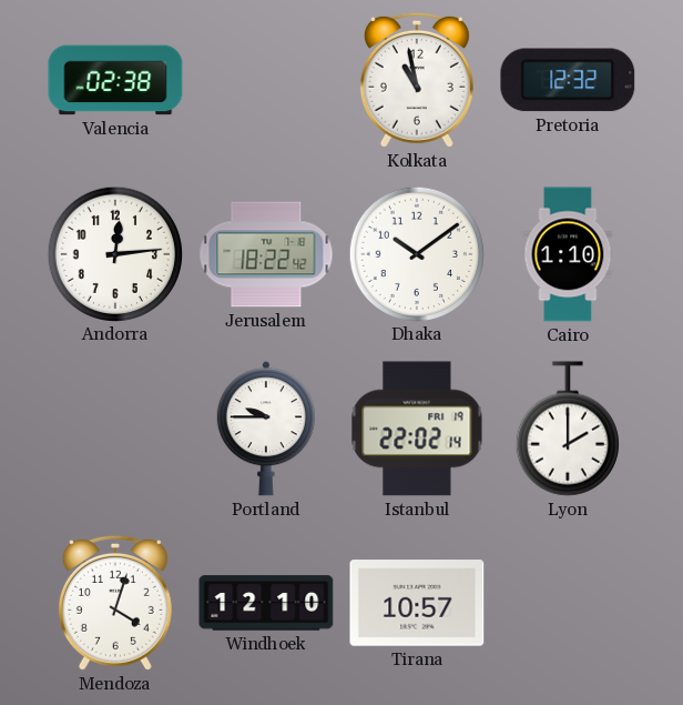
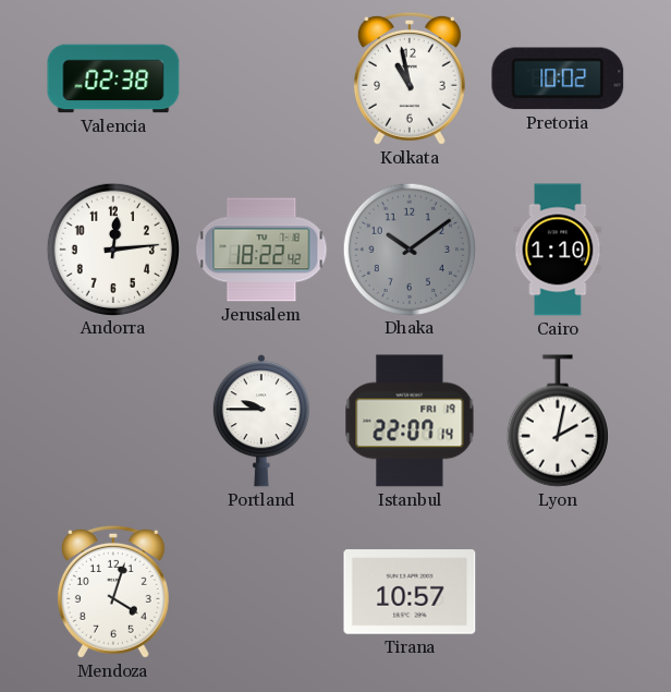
Pretoria: 12:32 -> 10:02
Dhaka dial: white -> grey
Istanbul: 22:02 -> 22:07
Lyon: 2:00 -> 2:02
Windhoek: 12:10 -> none
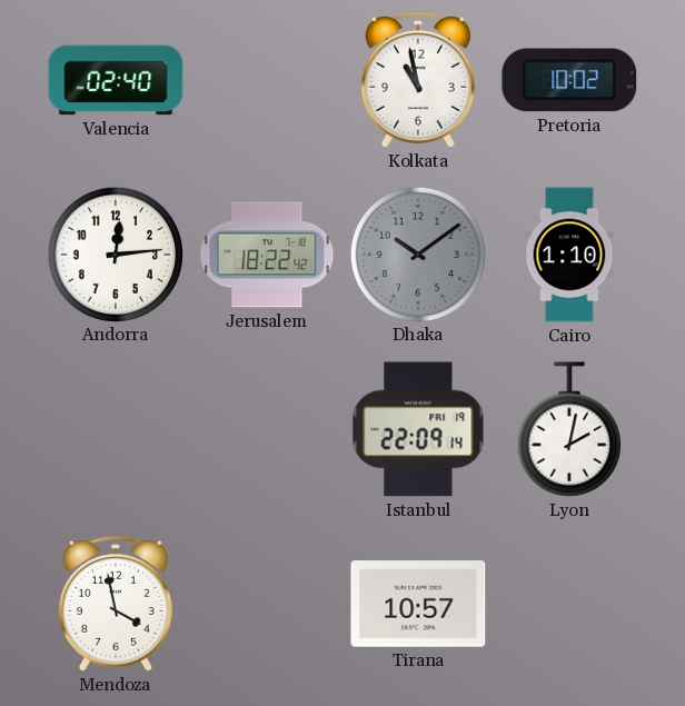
Valencia: 02:38 -> 02:40
Portland: 9:45 -> none
Istanbul: 22:07 -> 22:09
Mendoza: 4:03 -> 3:58
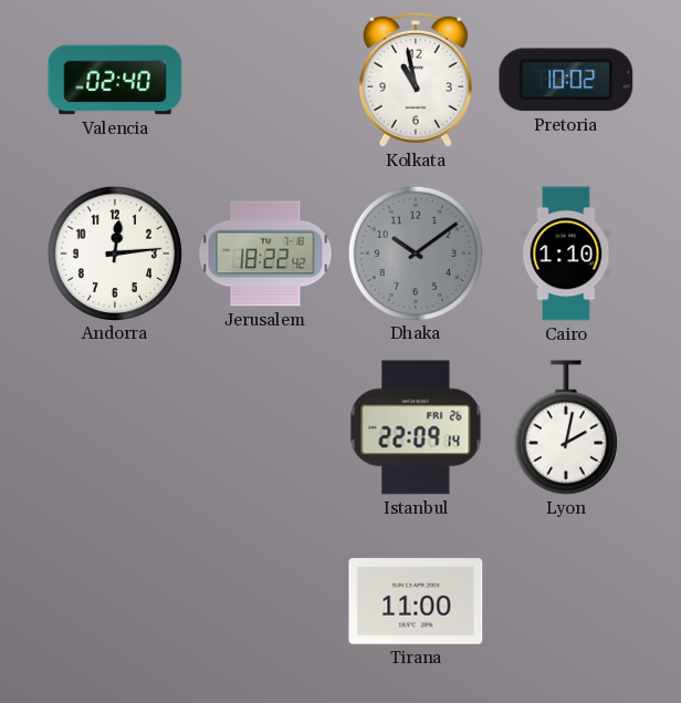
Istanbul date: FRI 19 -> FRI 26
Mendoza: 3:58 -> none
Tirana: 10:57 -> 11:00
